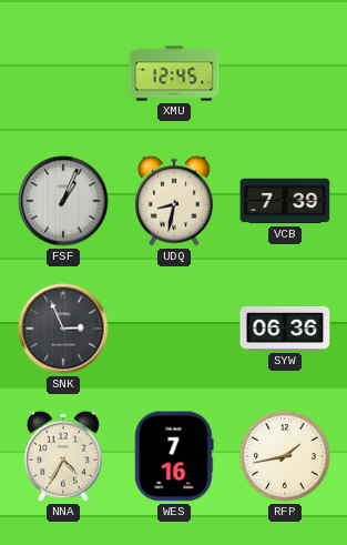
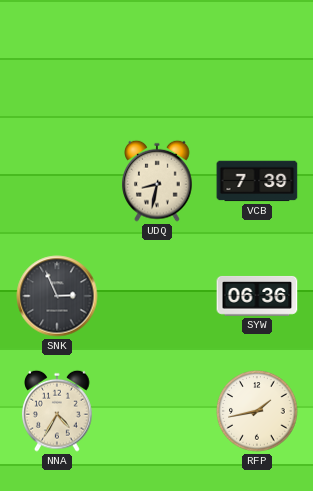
XMU: 12:45 -> none
FSF: 1:04 -> none
WES: 7:16 -> none
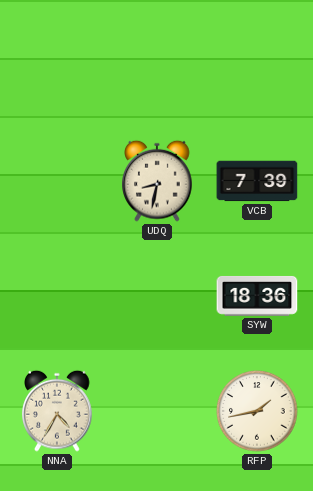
SNK: 2:56 -> none
SYW: 06:36 -> 18:36
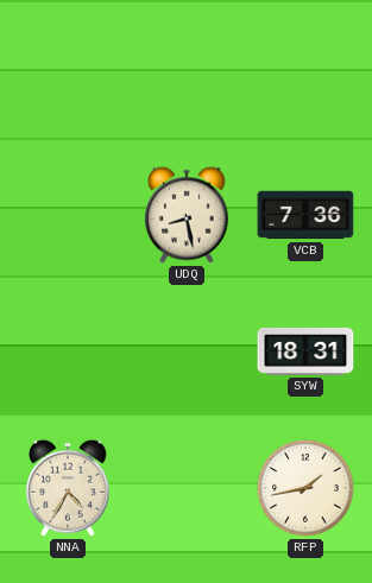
UDQ: 8:32 -> 8:28
VCB: 7:39 -> 7:36
SYW: 18:36 -> 18:31
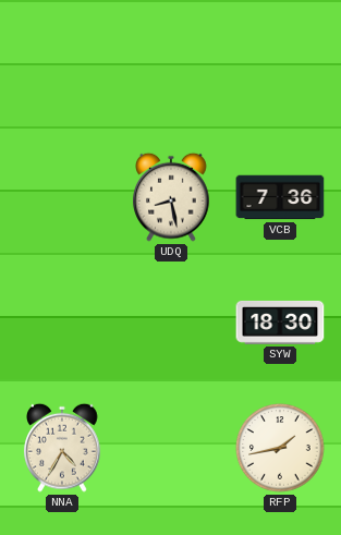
SYW: 18:31 -> 18:30
